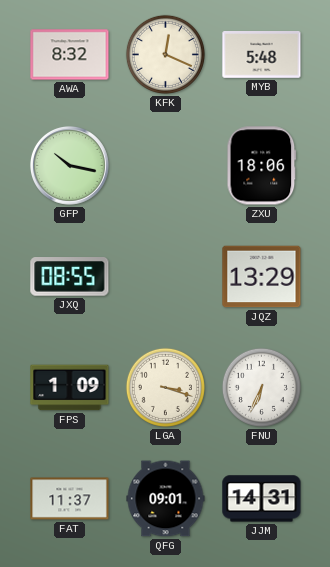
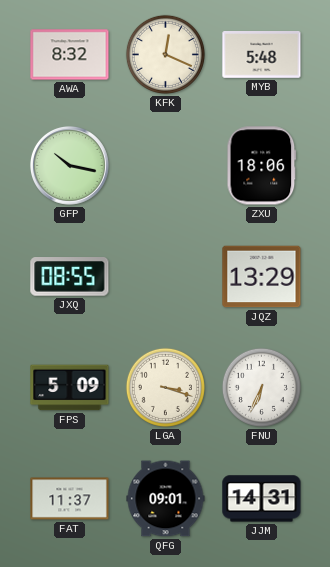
FPS: 1:09 -> 5:09
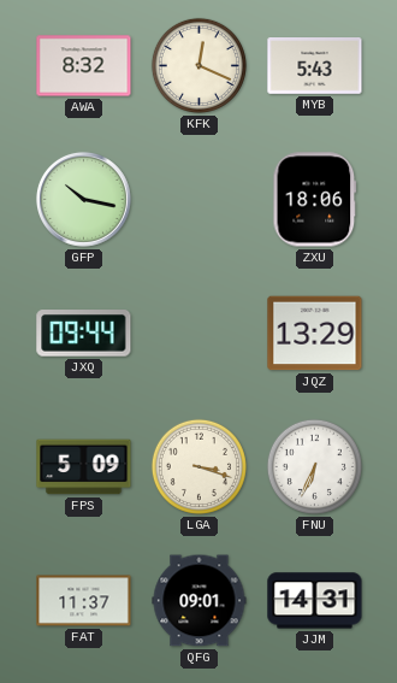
MYB: 5:48 -> 5:43
JXQ: 08:55 -> 09:44
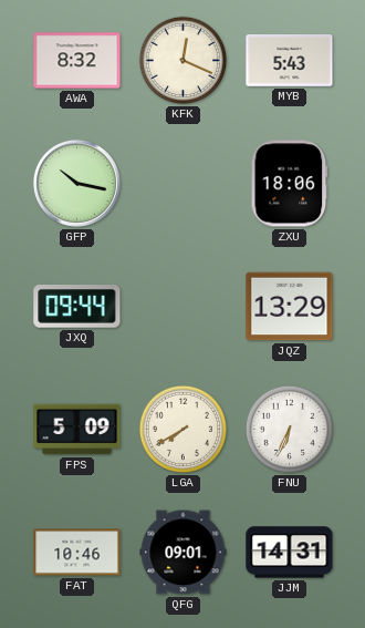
LGA: 3:18 -> 7:40
FAT: 11:37 -> 10:46
